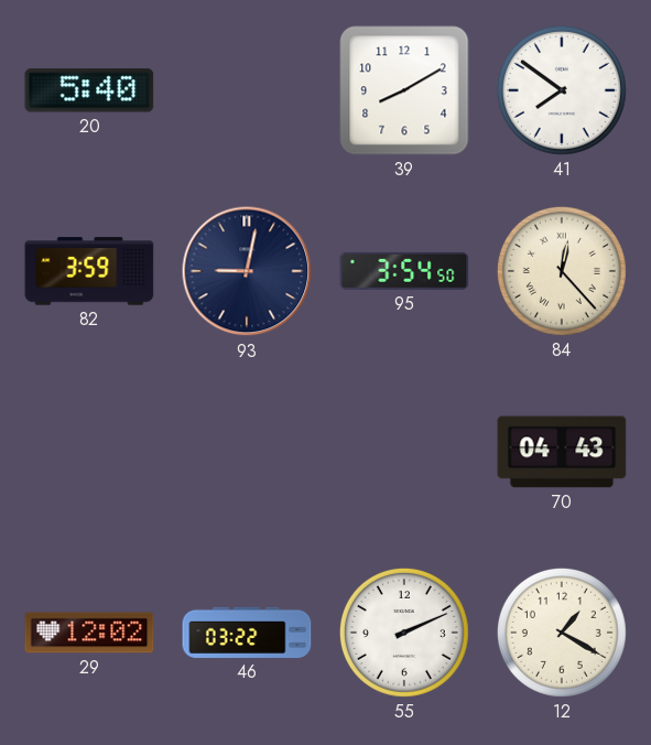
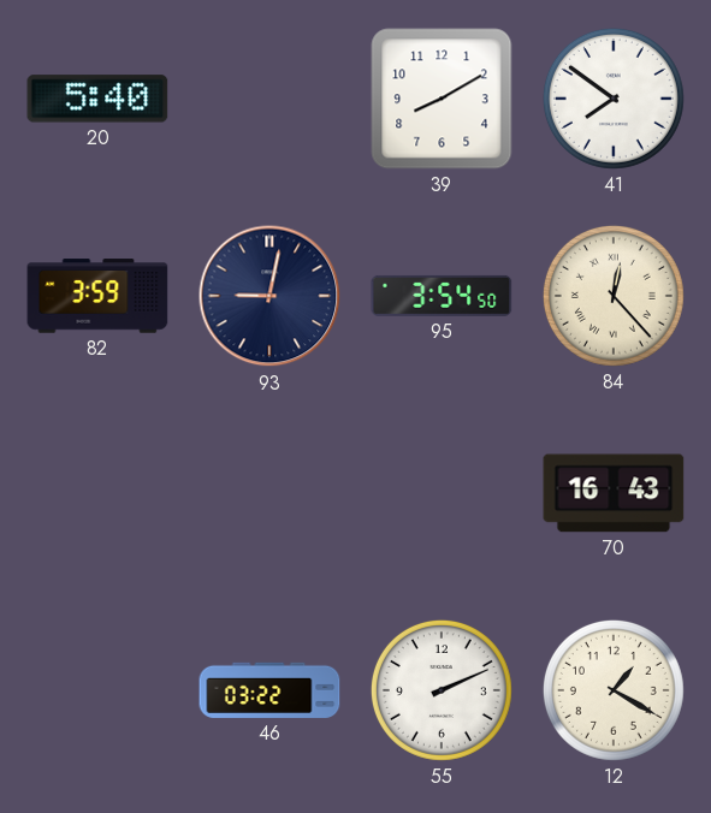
70: 04:43 -> 16:43
29: 12:02 -> none
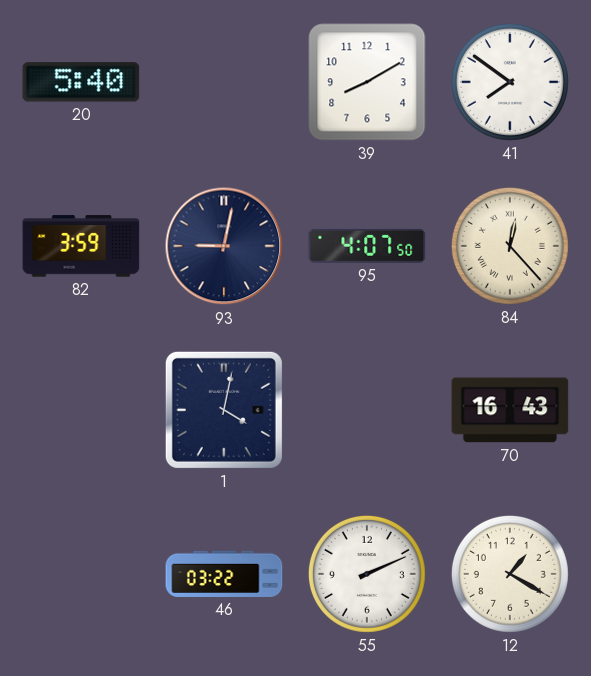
95: 3:54 -> 4:07
1: none -> 4:02
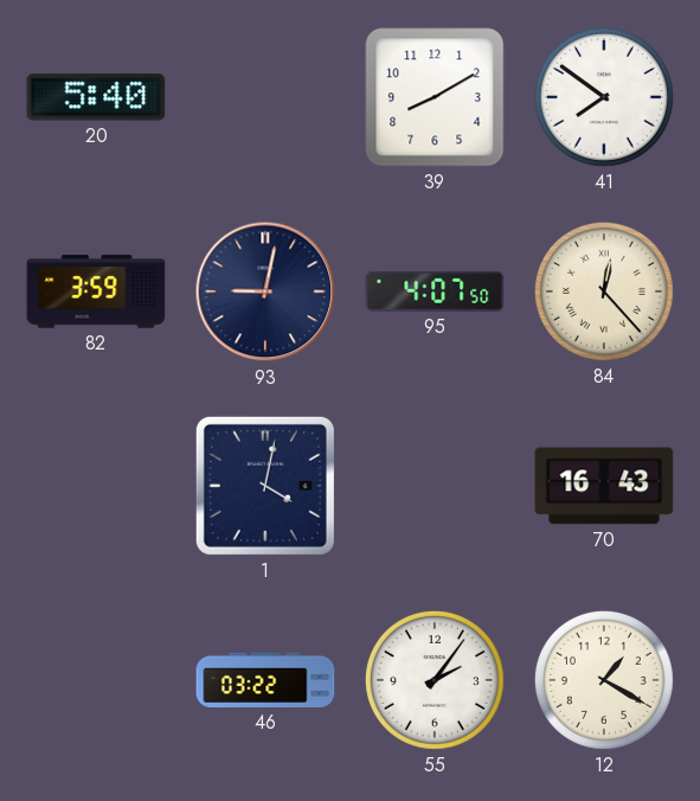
55: 2:11 -> 2:06
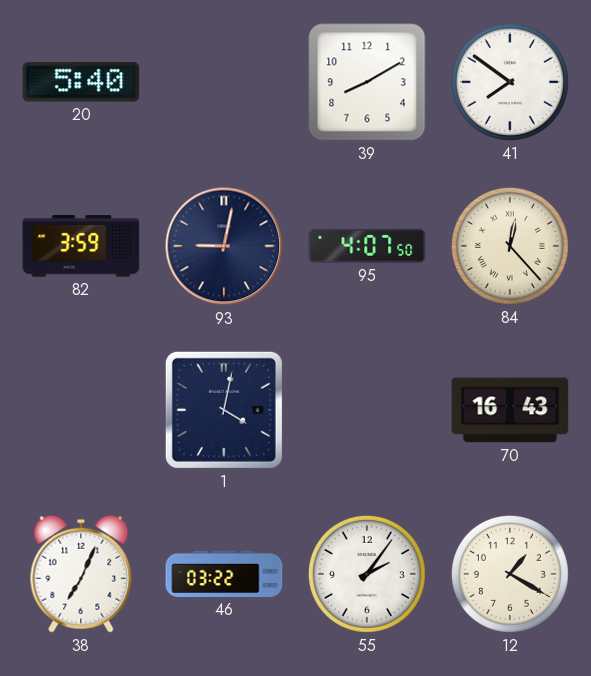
38: none -> 7:04
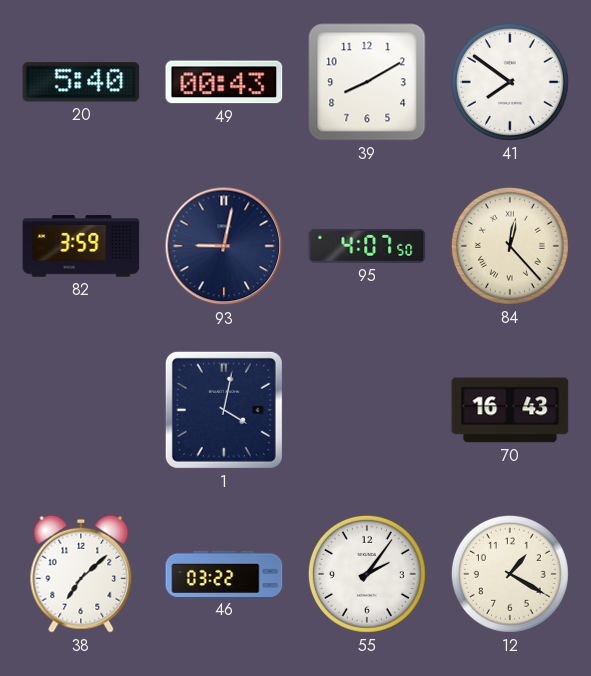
49: none -> 00:43
38: 7:04 -> 7:08
